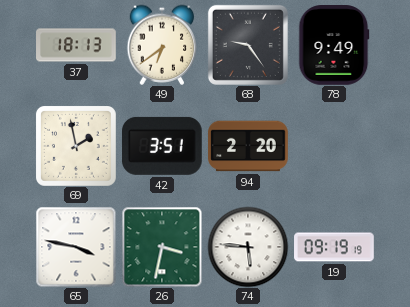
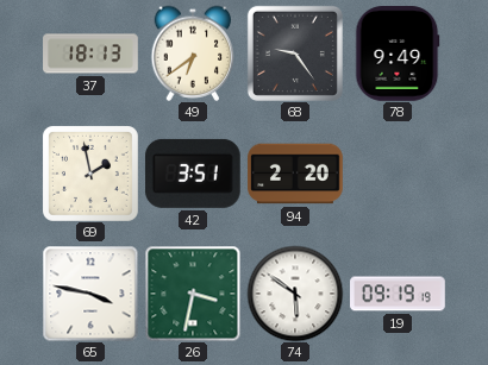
74: 5:46 -> 5:51
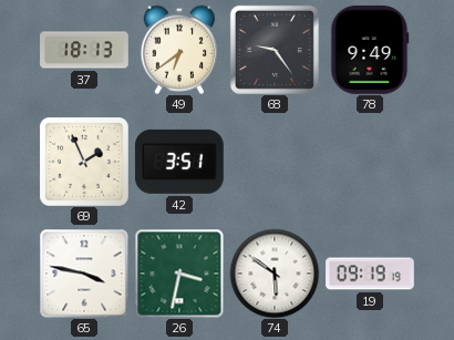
69: 1:58 -> 1:56
94: 2:20 -> none
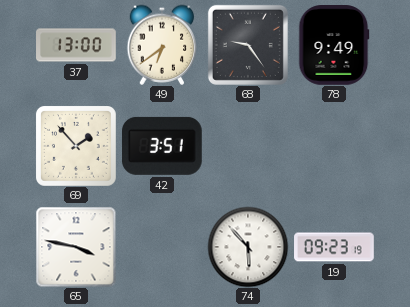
37: 18:13 -> 13:00
69: 1:56 -> 1:53
26: 3:32 -> none
74: 5:51 -> 5:53
19: 09:19 -> 09:23
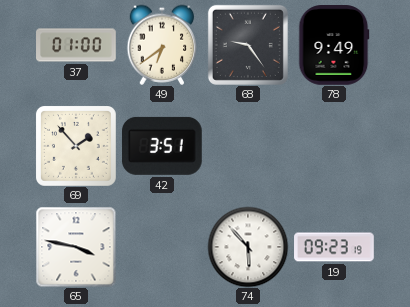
37: 13:00 -> 01:00
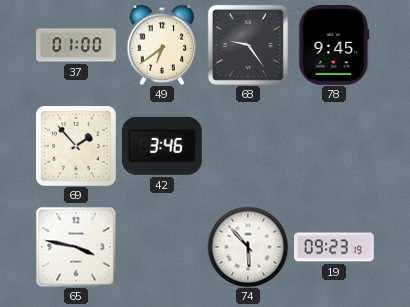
78: 9:49 -> 9:45
42: 3:51 -> 3:46
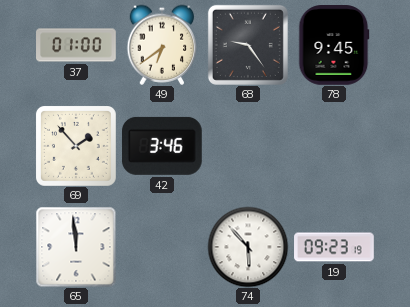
65: 3:47 -> 11:59
